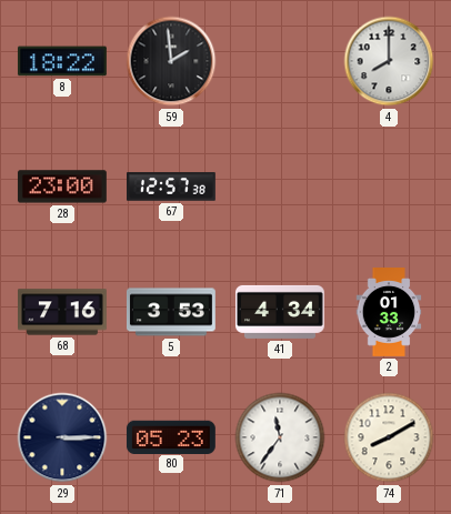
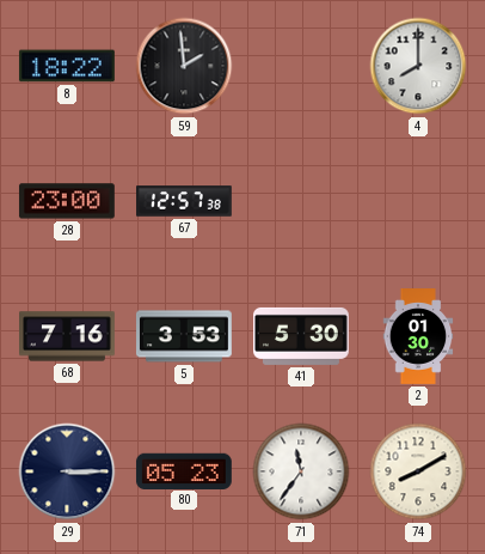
41: 4:34 -> 5:30
2: 01:33 -> 01:30
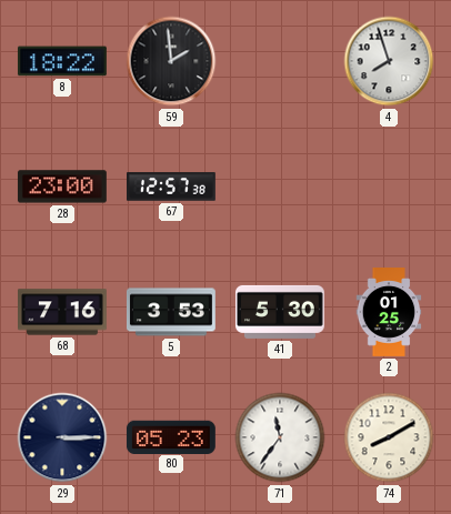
4: 8:00 -> 7:57
2: 01:30 -> 01:25
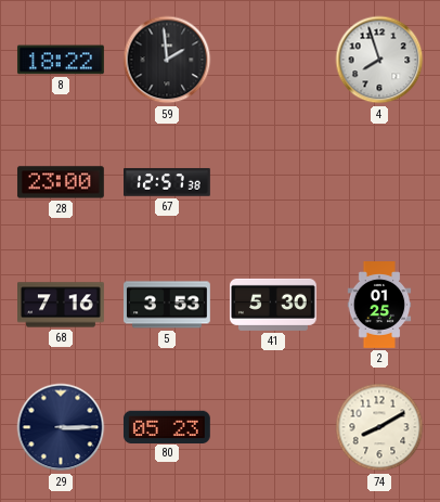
71: 11:36 -> none
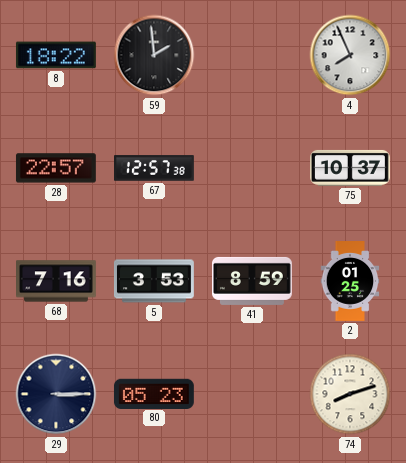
4: 7:57 -> 7:56
28: 23:00 -> 22:57
75: none -> 10:37
41: 5:30 -> 8:59
74: 8:10 -> 8:12
